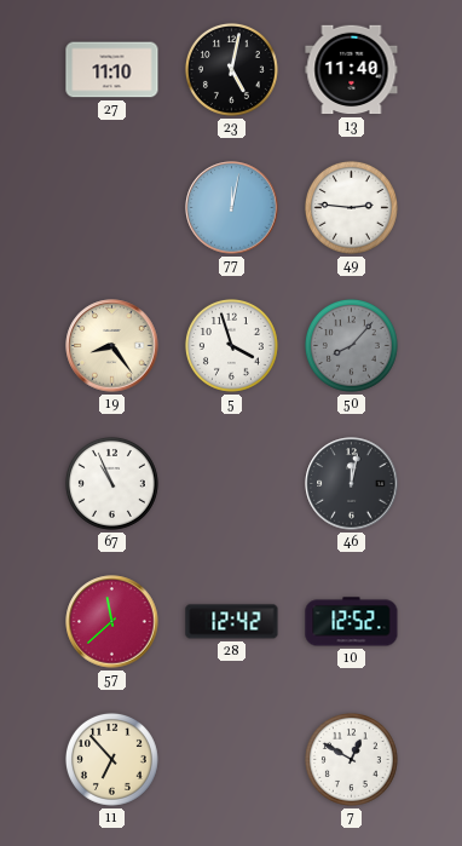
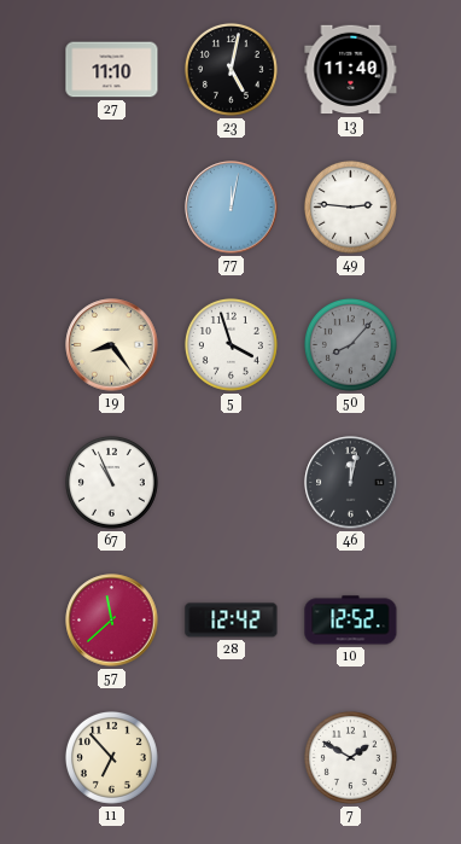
7: 12:50 -> 1:50
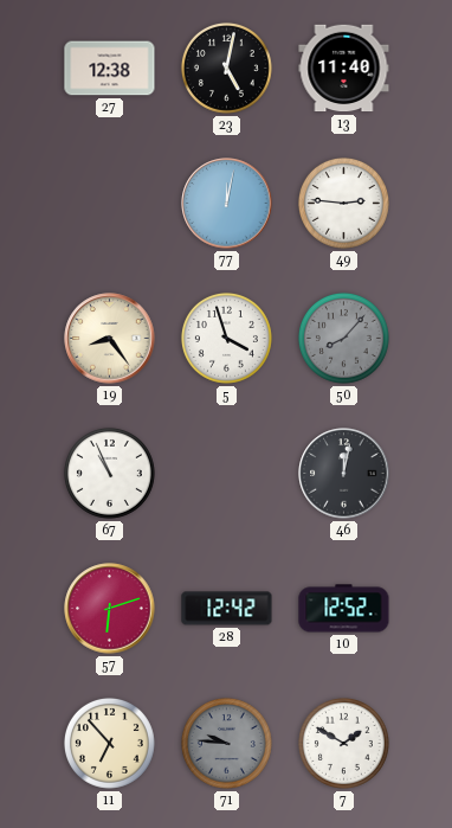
27: 11:10 -> 12:38
57: 11:38 -> 6:12
71: none -> 9:46
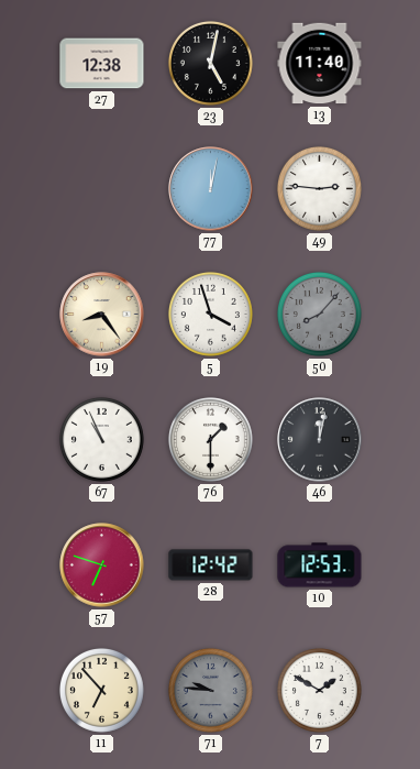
76: none -> 1:30
57: 6:12 -> 6:48
10: 12:52 -> 12:53
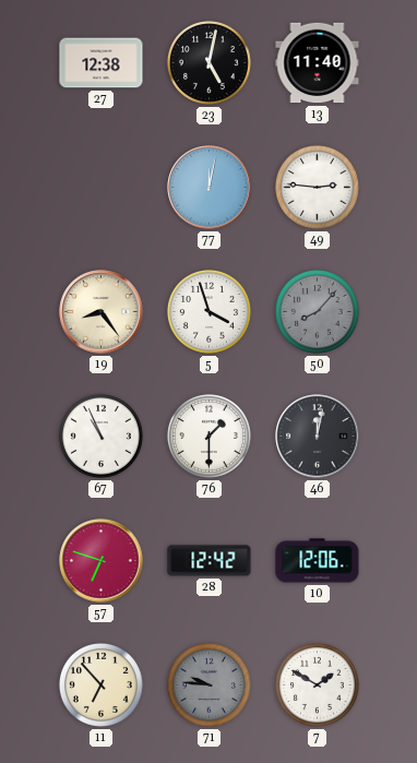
10: 12:53 -> 12:06
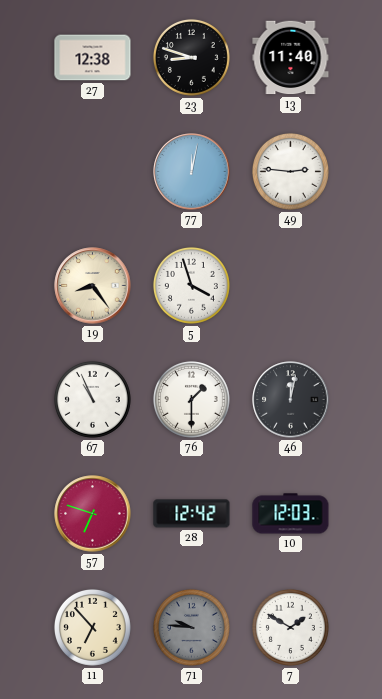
23: 5:02 -> 8:48
50: 8:07 -> none
10: 12:06 -> 12:03
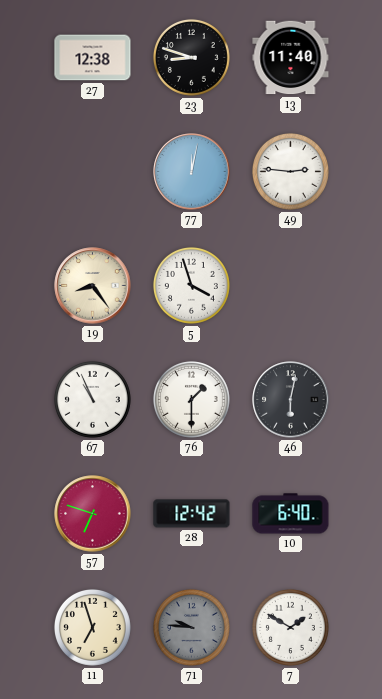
46: 12:02 -> 6:02
10: 12:03 -> 6:40
11: 6:53 -> 6:57
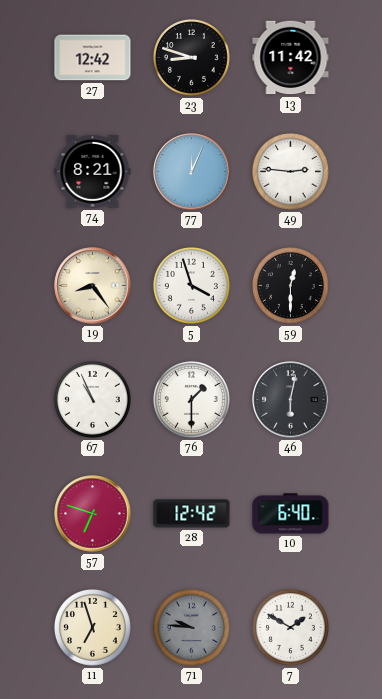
27: 12:38 -> 12:42
13: 11:40 -> 11:42
74: none -> 8:21
77: 12:02 -> 12:04
59: none -> 12:30
